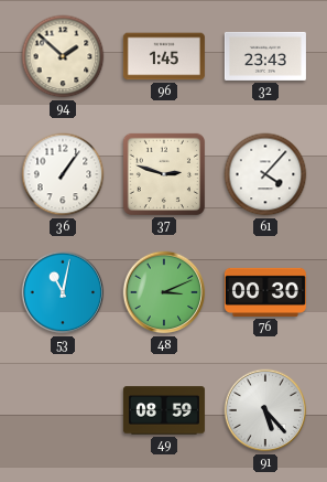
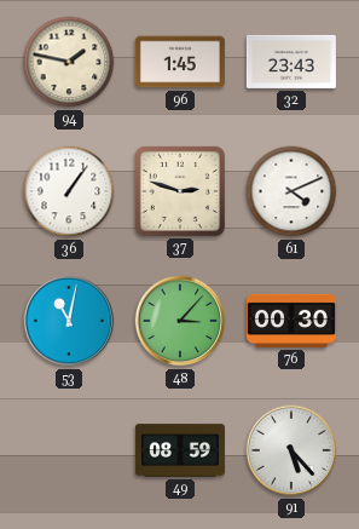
94: 1:52 -> 1:47
61: 4:07 -> 4:11
48: 3:11 -> 3:07
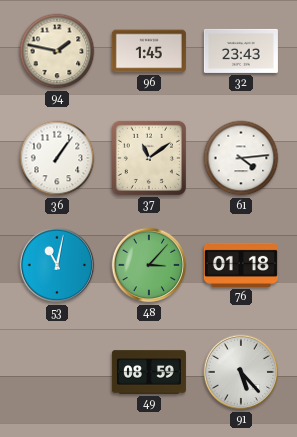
37: 2:48 -> 11:09
61: 4:11 -> 4:14
76: 00:30 -> 01:18
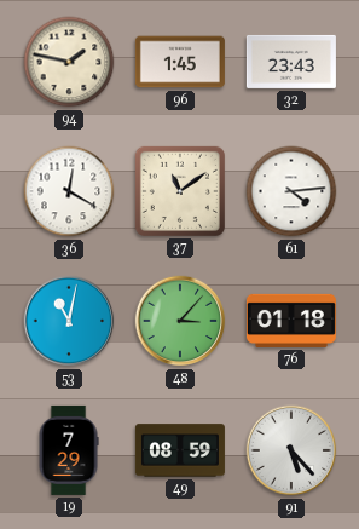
36: 1:06 -> 12:20
19: none -> 7:29
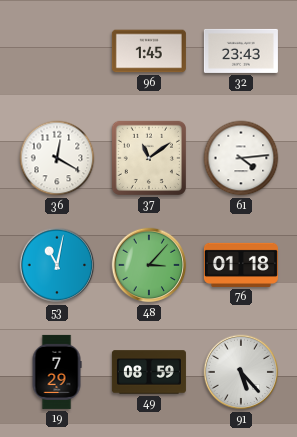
94: 1:47 -> none
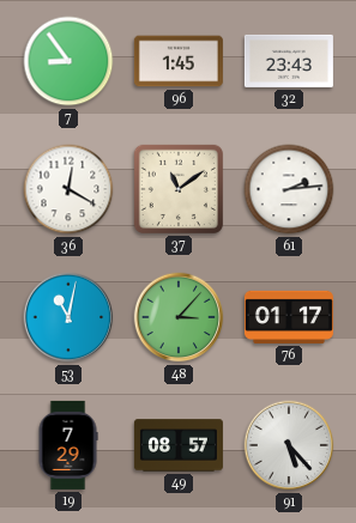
7: none -> 8:54
61: 4:14 -> 2:14
76: 01:18 -> 01:17
49: 08:59 -> 08:57
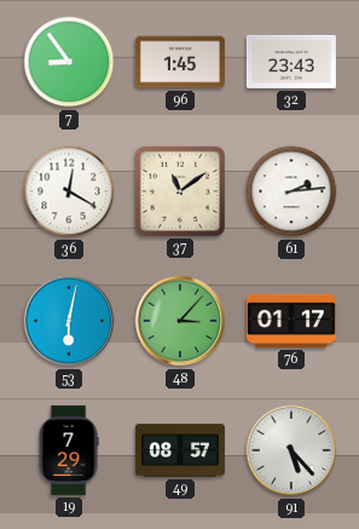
53: 11:02 -> 6:02
